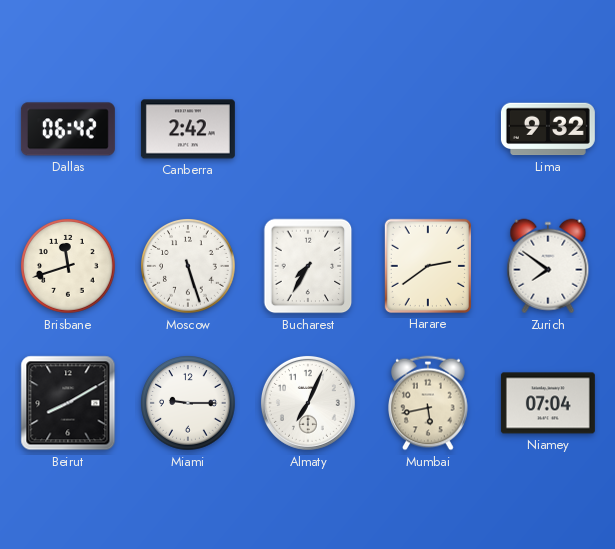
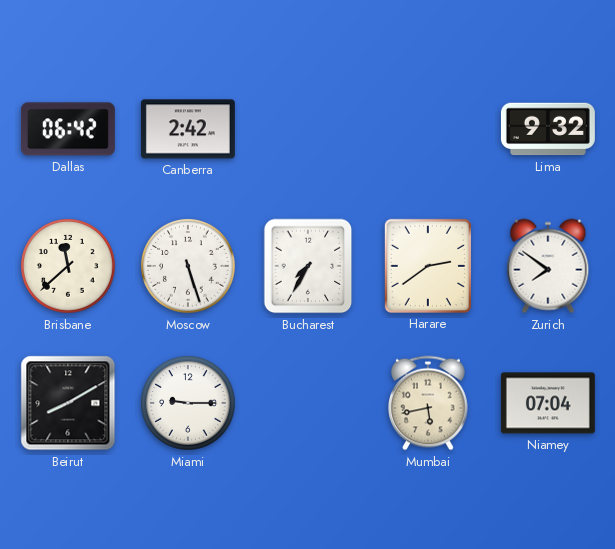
Brisbane: 11:42 -> 11:38
Almaty: 7:04 -> none
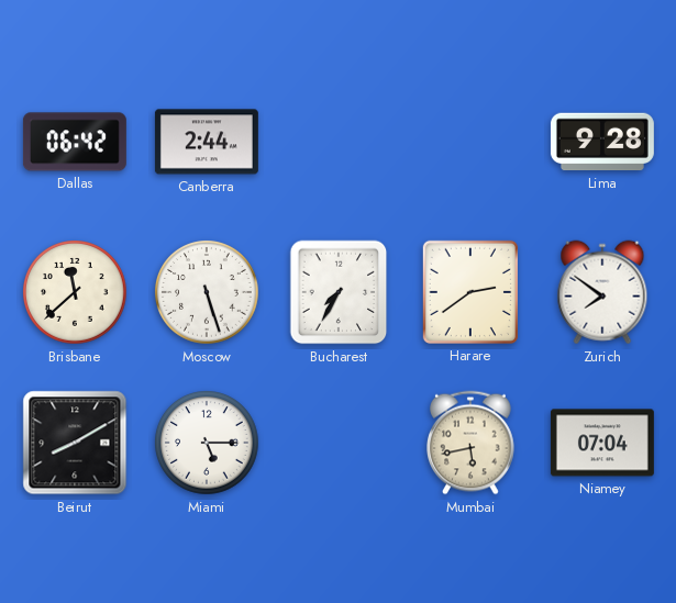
Canberra: 2:42 -> 2:44
Lima: 9:32 -> 9:28
Miami: 9:15 -> 5:15
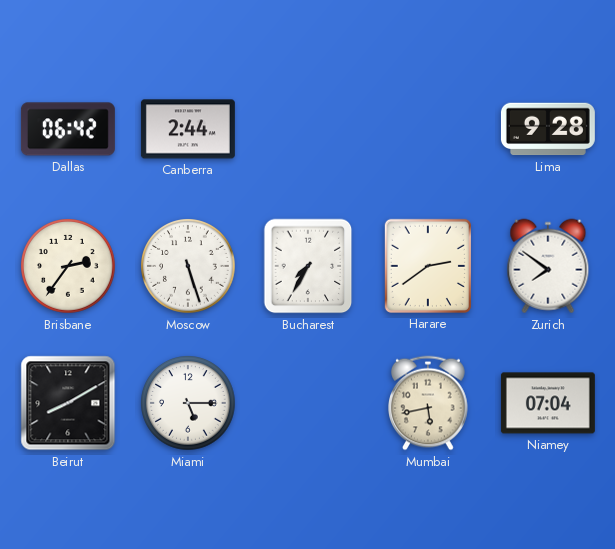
Brisbane: 11:38 -> 2:36
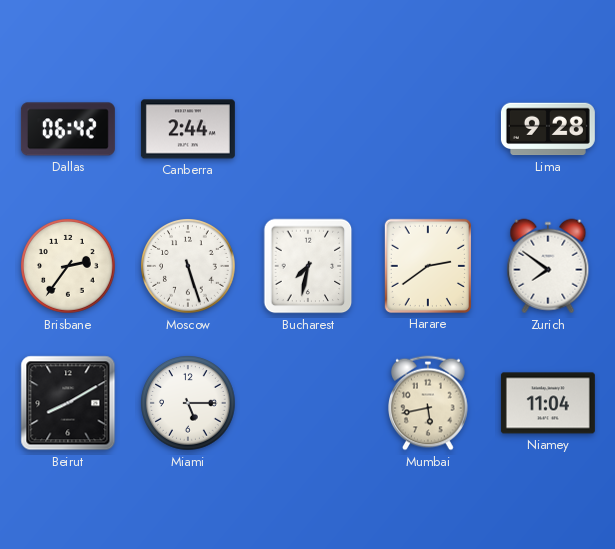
Bucharest: 7:35 -> 7:32
Niamey: 07:04 -> 11:04
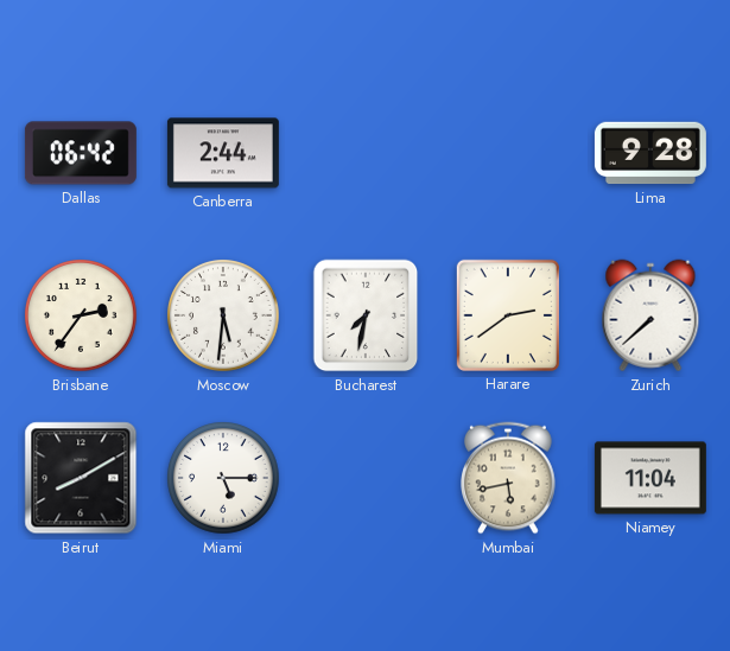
Moscow: 5:27 -> 5:31
Zurich: 7:51 -> 7:38
